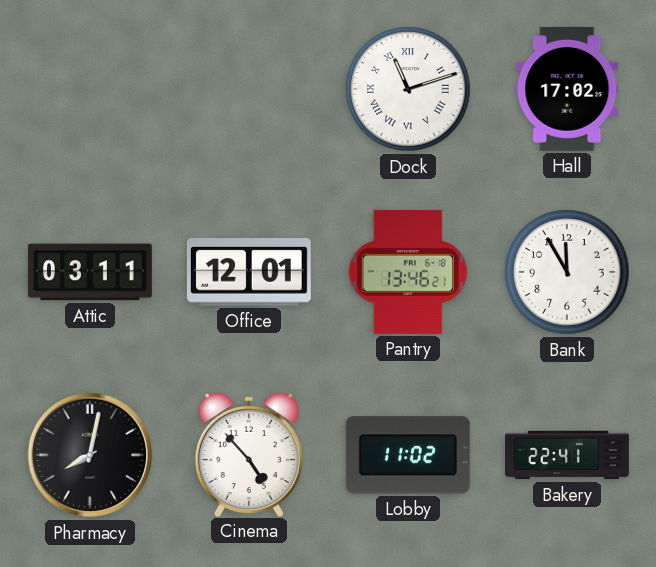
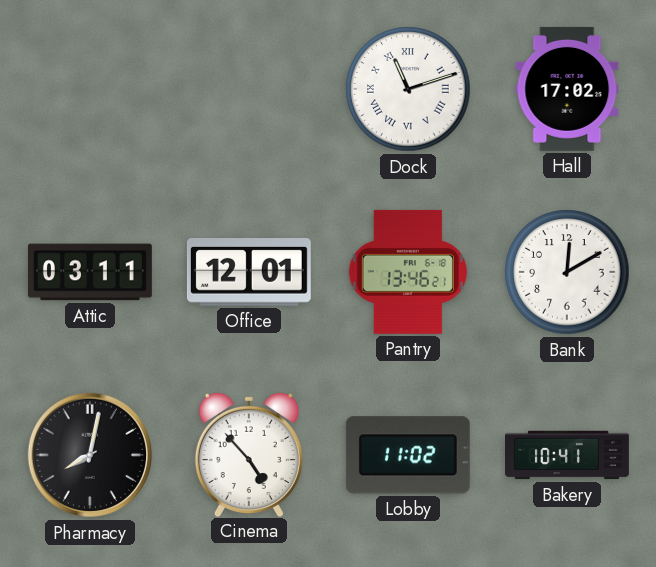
Bank: 11:55 -> 12:10
Bakery: 22:41 -> 10:41
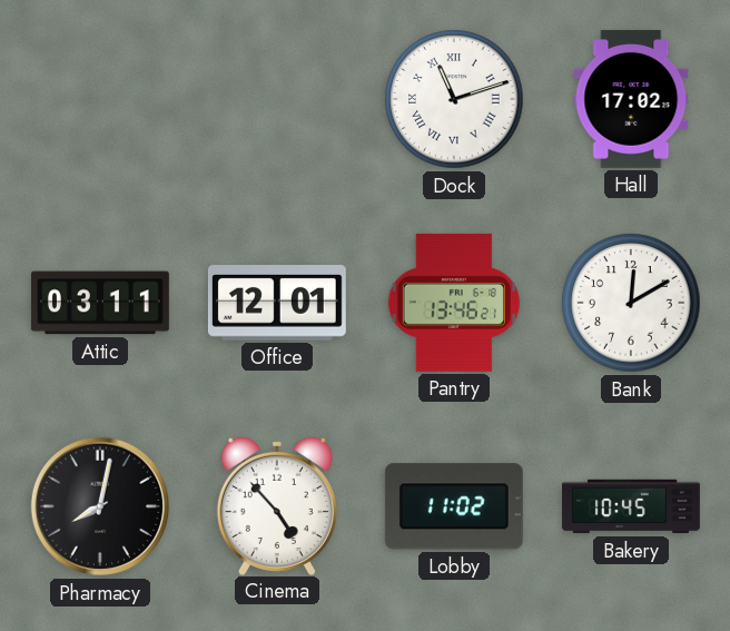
Bakery: 10:41 -> 10:45
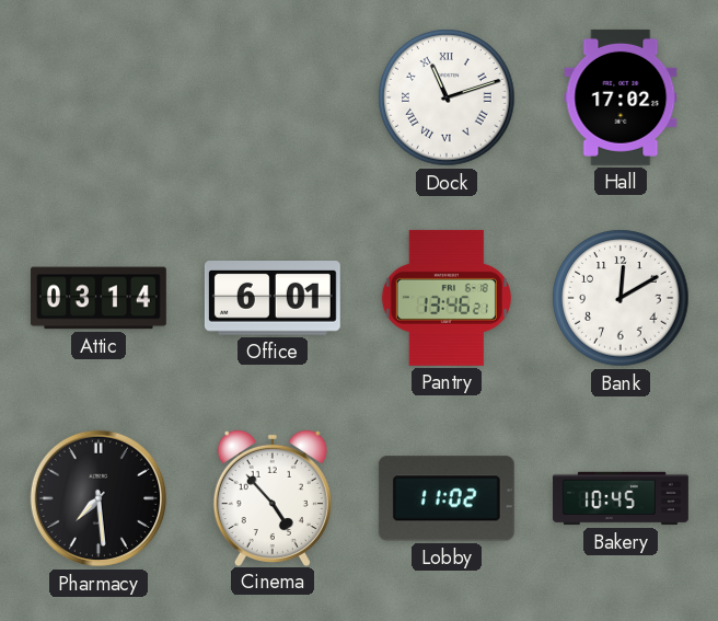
Attic: 03:11 -> 03:14
Office: 12:01 -> 6:01
Pharmacy: 8:02 -> 7:29
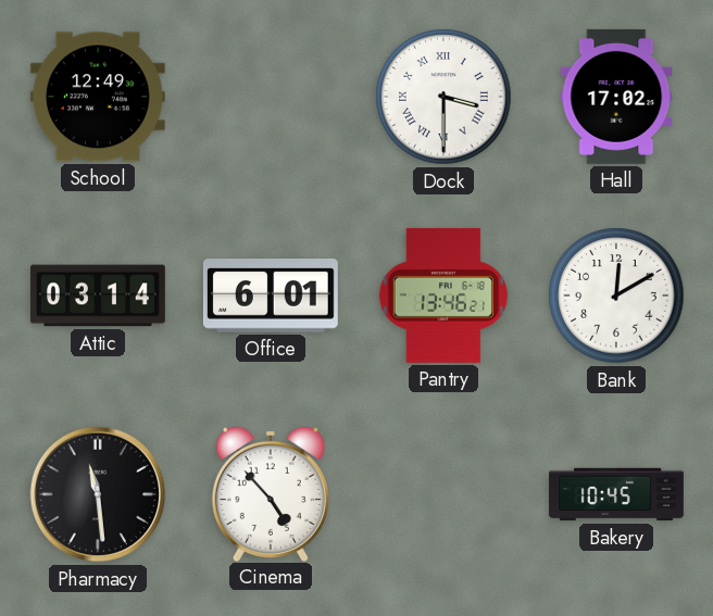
School: none -> 12:49
Dock: 11:12 -> 3:30
Pharmacy: 7:29 -> 11:29
Lobby: 11:02 -> none
